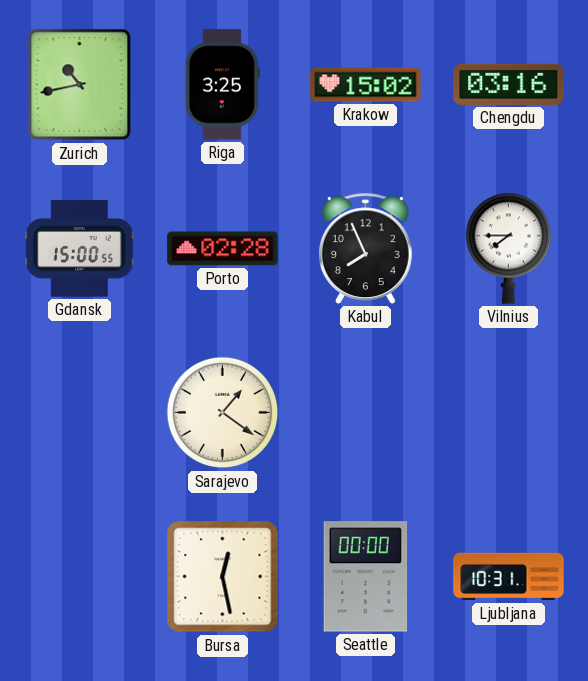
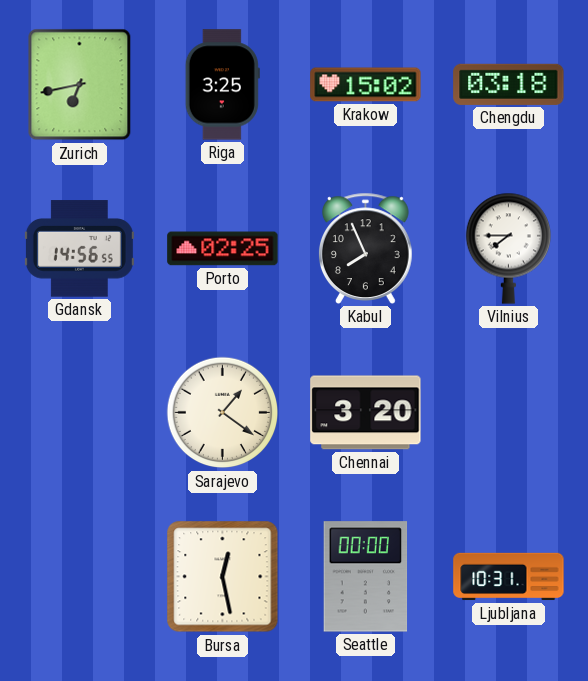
Zurich: 10:43 -> 6:43
Chengdu: 03:16 -> 03:18
Gdansk: 15:00 -> 14:56
Porto: 02:28 -> 02:25
Chennai: none -> 3:20
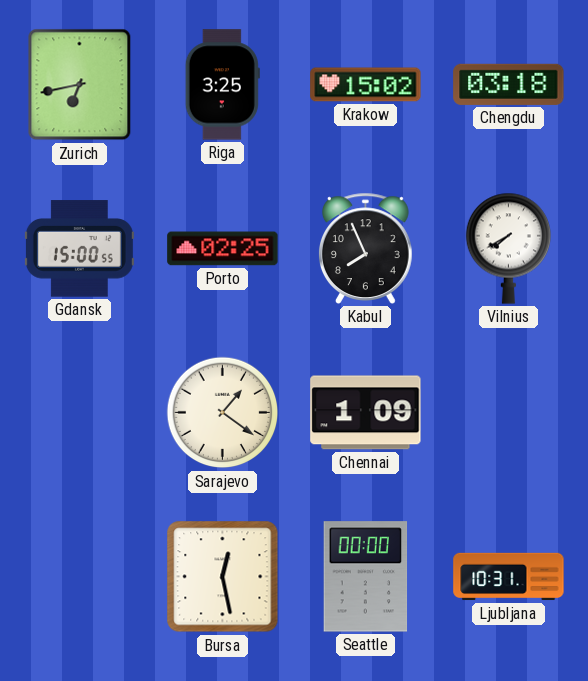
Gdansk: 14:56 -> 15:00
Vilnius: 7:45 -> 7:40
Chennai: 3:20 -> 1:09
